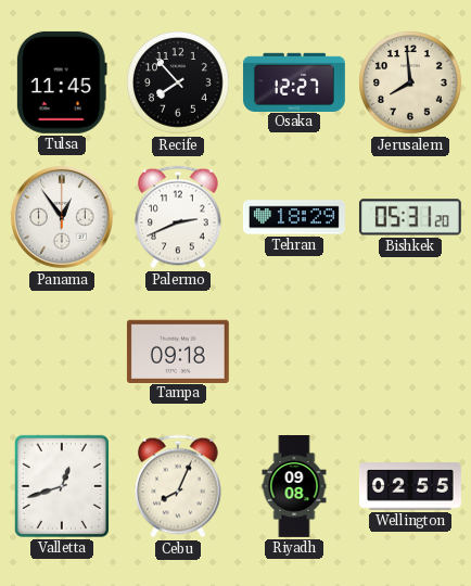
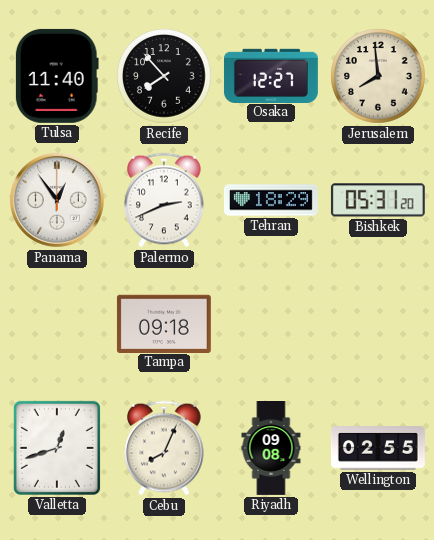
Tulsa: 11:45 -> 11:40
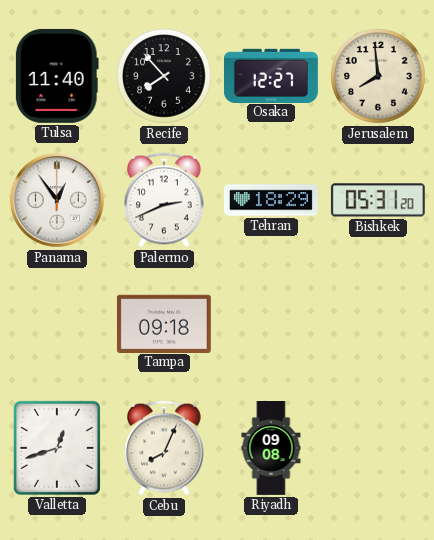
Wellington: 02:55 -> none
